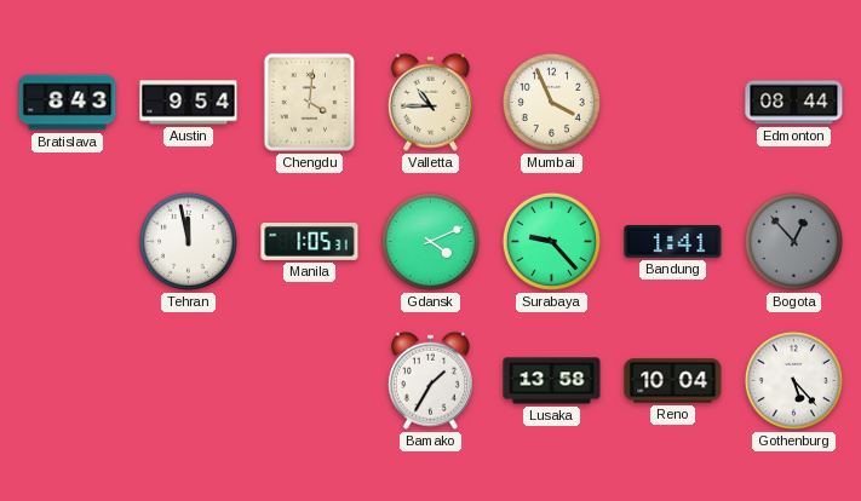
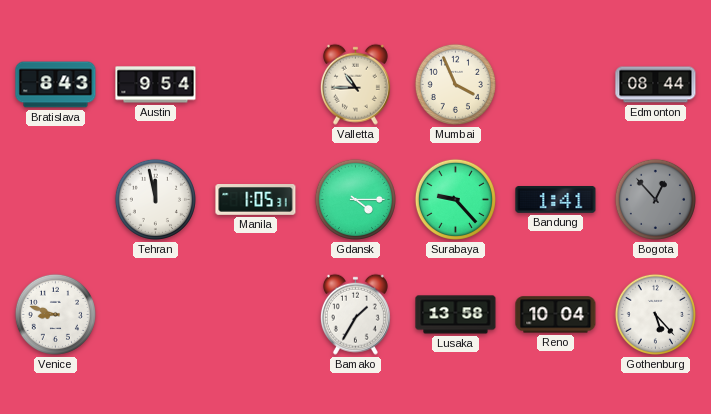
Chengdu: 4:01 -> none
Gdansk: 4:11 -> 4:15
Venice: none -> 8:48
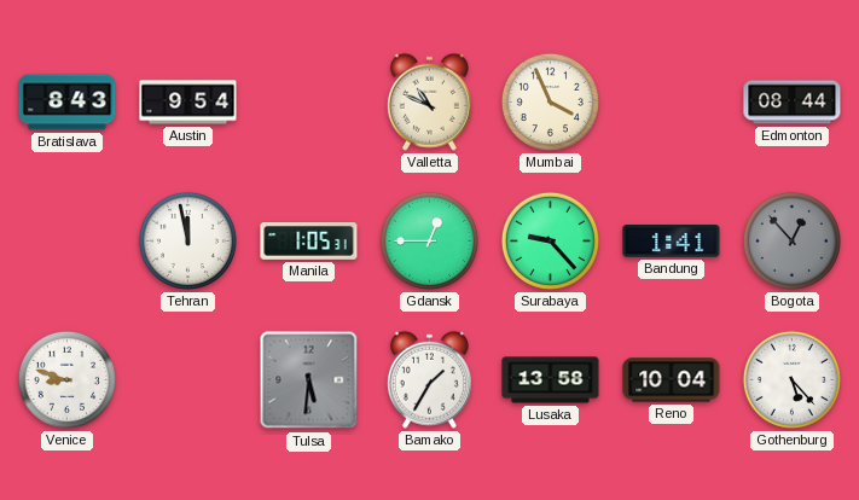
Valletta: 10:45 -> 10:49
Gdansk: 4:15 -> 12:45
Tulsa: none -> 5:31
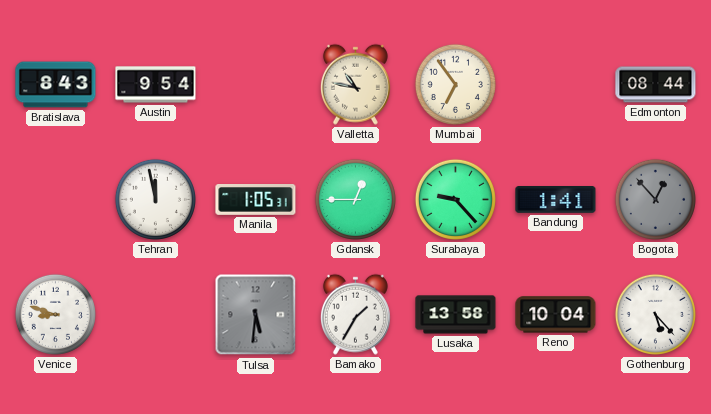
Valletta: 10:49 -> 10:47
Mumbai: 3:56 -> 6:54
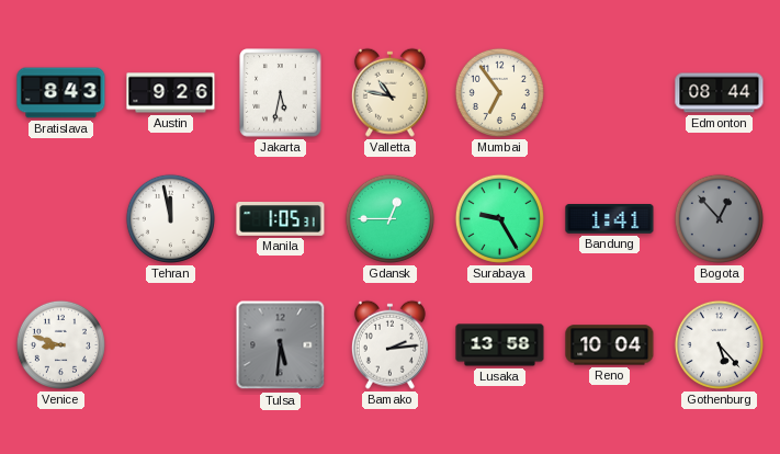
Austin: 9:54 -> 9:26
Jakarta: none -> 5:32
Surabaya: 9:23 -> 9:25
Bamako: 1:35 -> 2:14
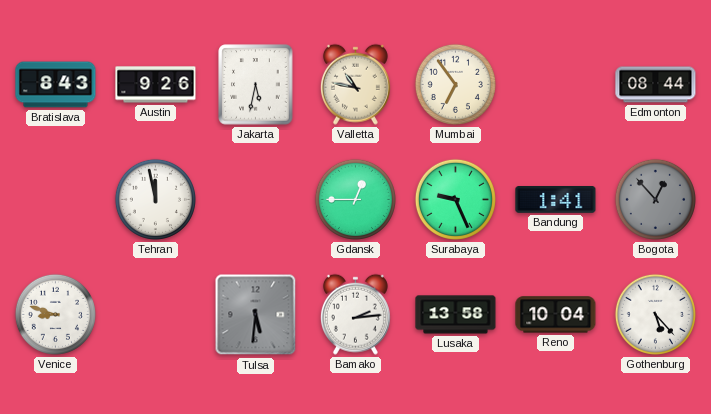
Manila: 1:05 -> none
Surabaya: 9:25 -> 9:26
